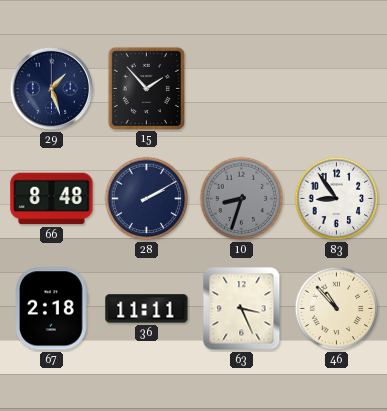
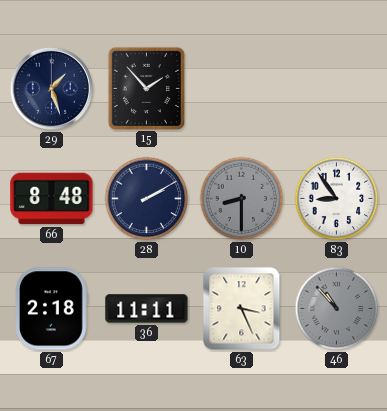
10: 8:33 -> 8:30
46 dial: cream -> grey
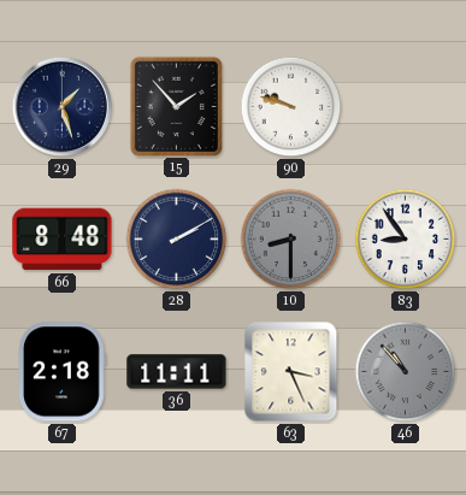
90: none -> 9:48
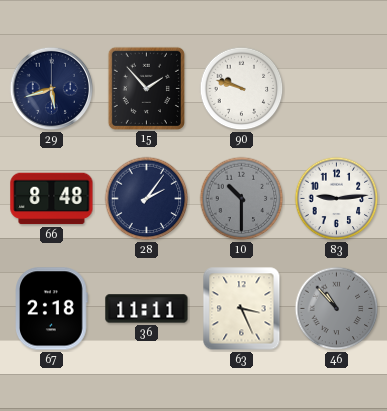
29: 1:27 -> 5:42
28: 2:10 -> 2:06
10: 8:30 -> 10:30
83: 8:54 -> 9:14
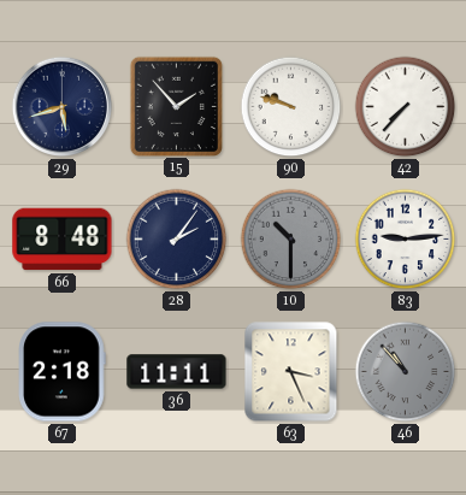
42: none -> 7:37
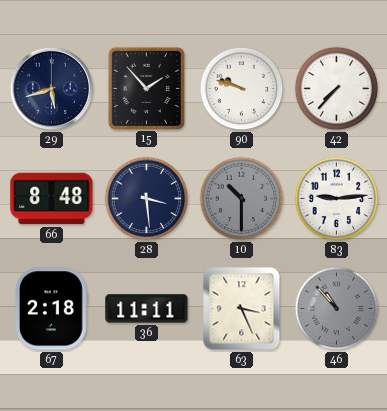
28: 2:06 -> 3:29
